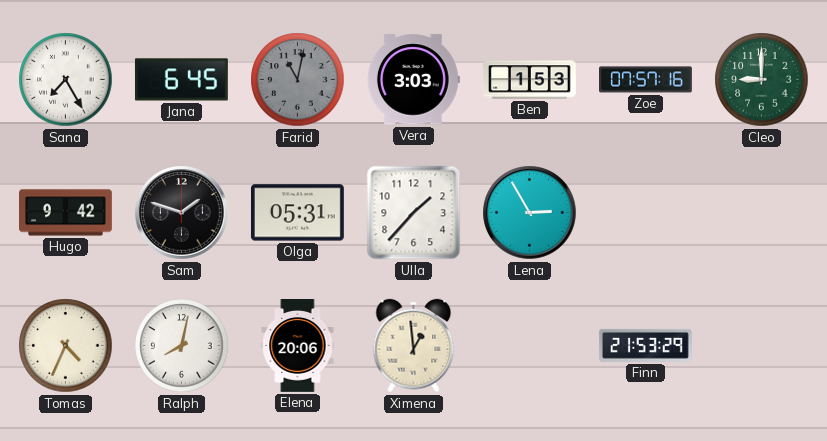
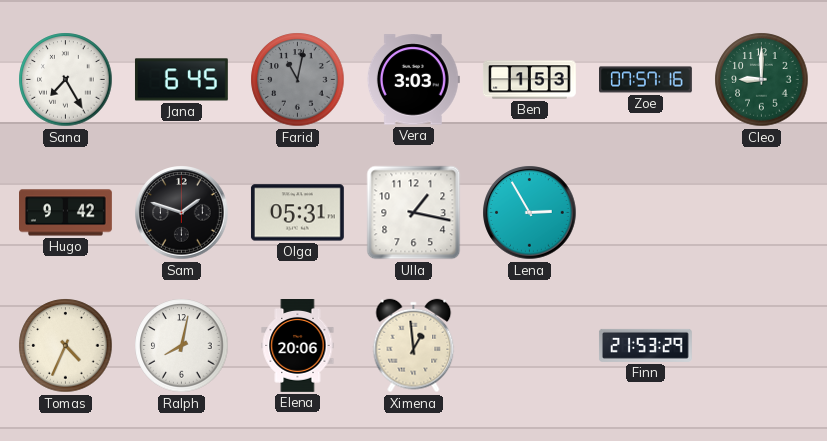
Ulla: 1:37 -> 1:17
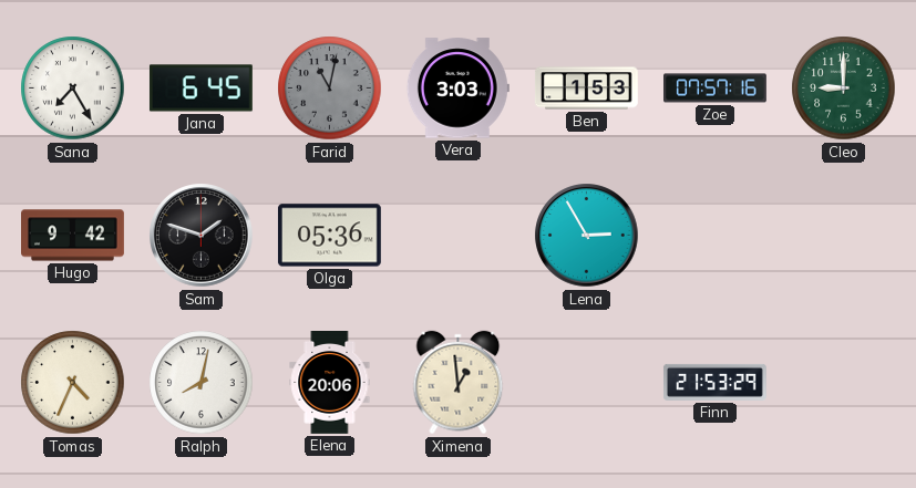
Olga: 05:31 -> 05:36
Ulla: 1:17 -> none
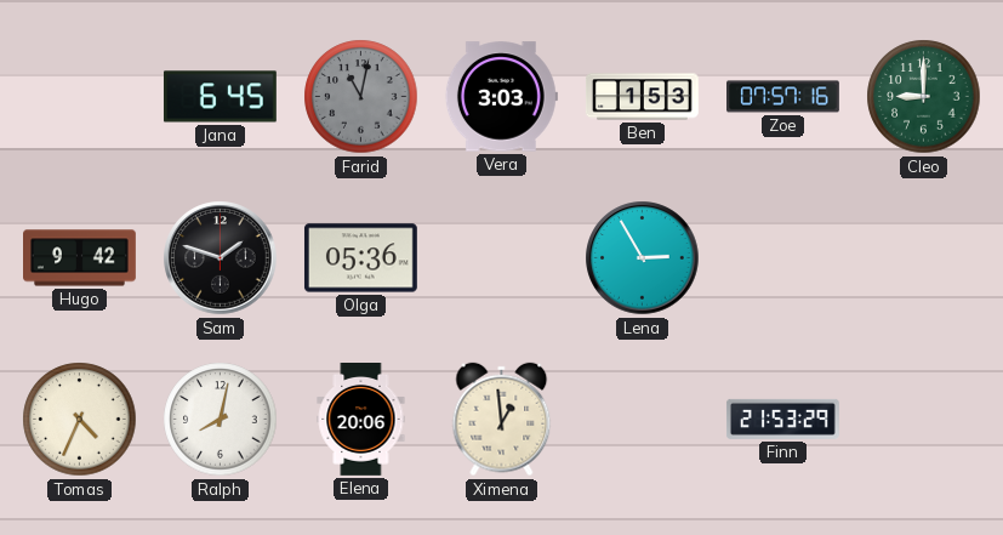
Sana: 7:25 -> none
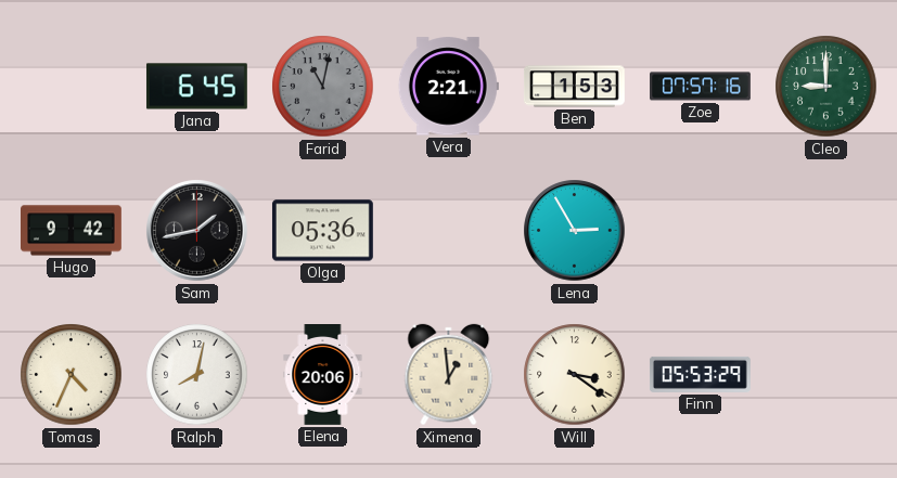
Vera: 3:03 -> 2:21
Sam: 1:48 -> 1:43
Will: none -> 3:21
Finn: 21:53 -> 05:53
